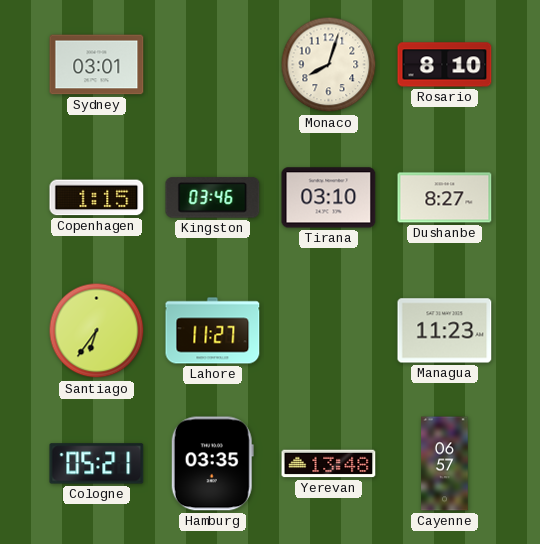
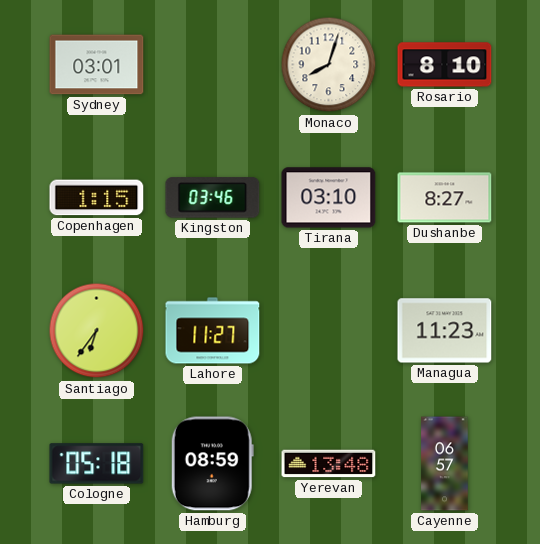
Cologne: 05:21 -> 05:18
Hamburg: 03:35 -> 08:59
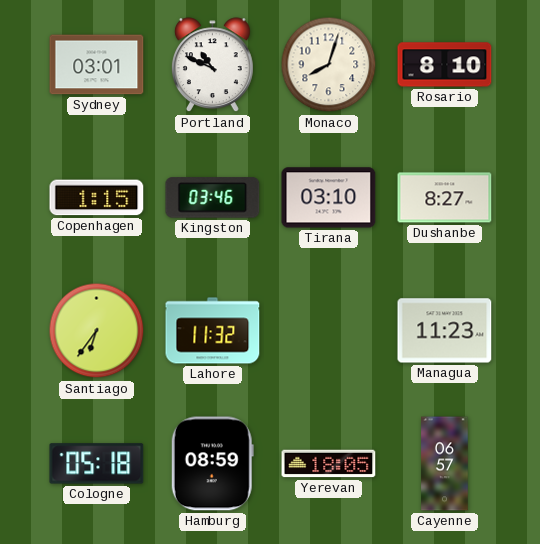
Portland: none -> 10:49
Lahore: 11:27 -> 11:32
Yerevan: 13:48 -> 18:05
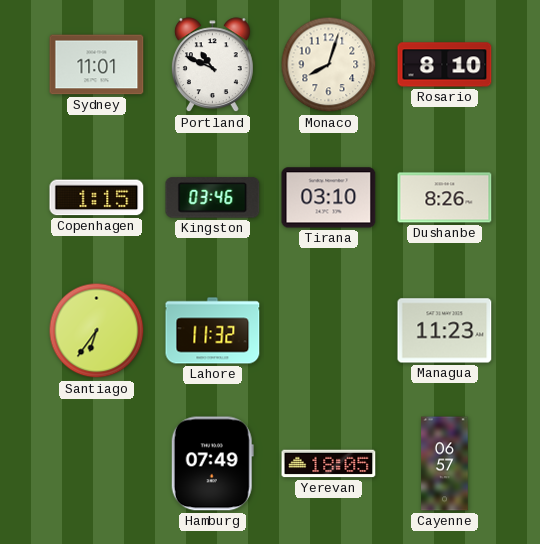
Sydney: 03:01 -> 11:01
Dushanbe: 8:27 -> 8:26
Cologne: 05:18 -> none
Hamburg: 08:59 -> 07:49
